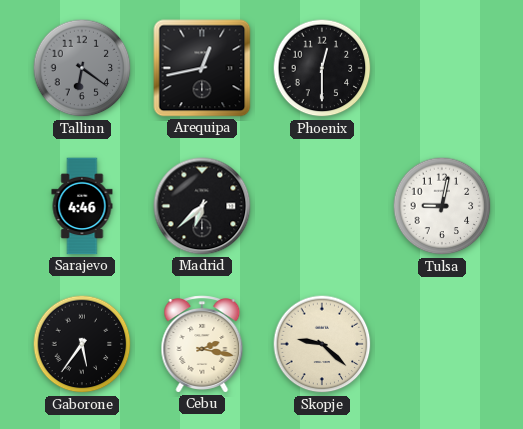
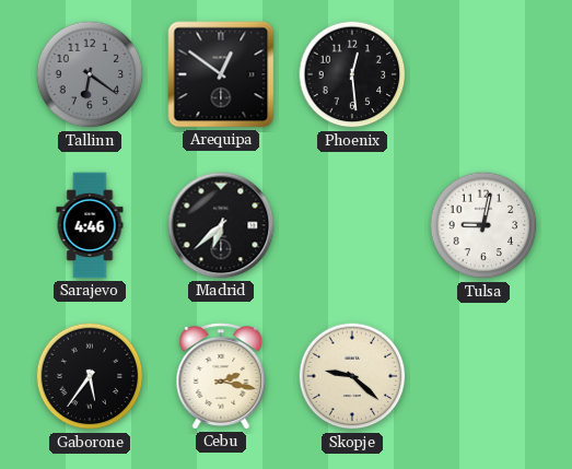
Arequipa: 12:43 -> 12:51
Phoenix: 12:30 -> 12:29
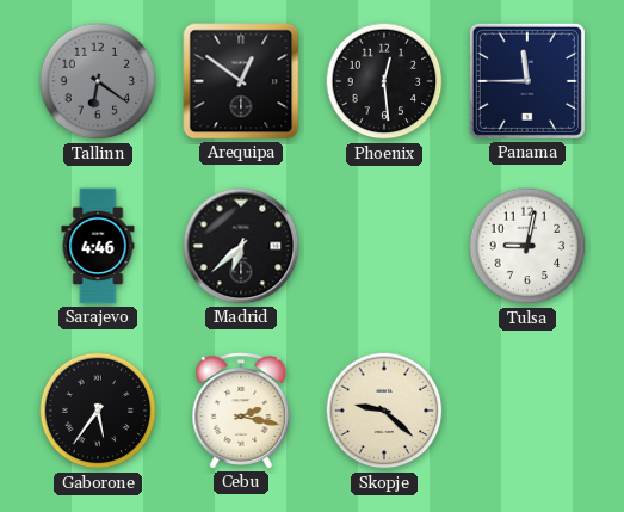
Panama: none -> 11:45
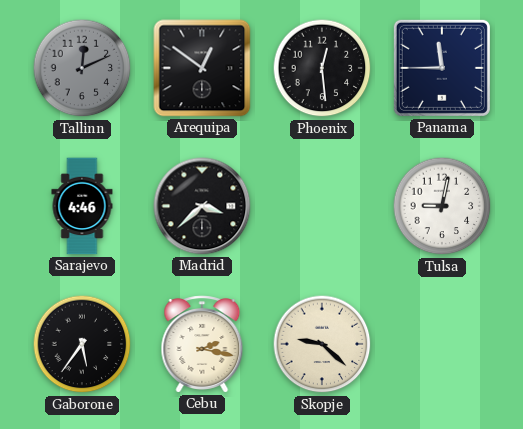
Tallinn: 6:21 -> 12:11
Madrid: 6:38 -> 3:38
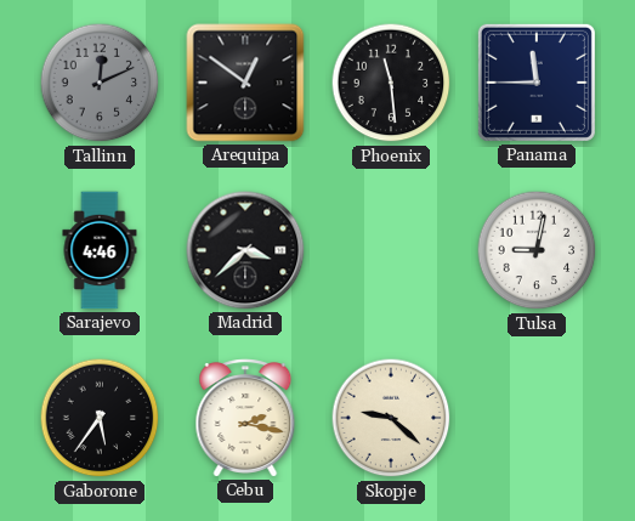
Phoenix: 12:29 -> 11:29
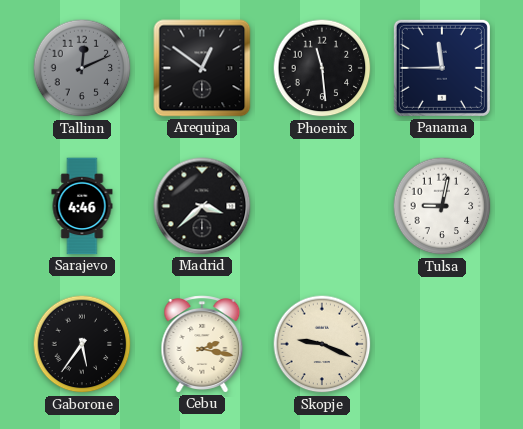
Skopje: 9:22 -> 9:19
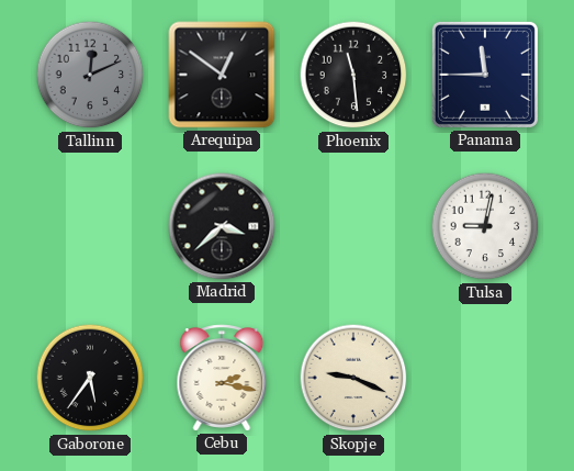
Sarajevo: 4:46 -> none
